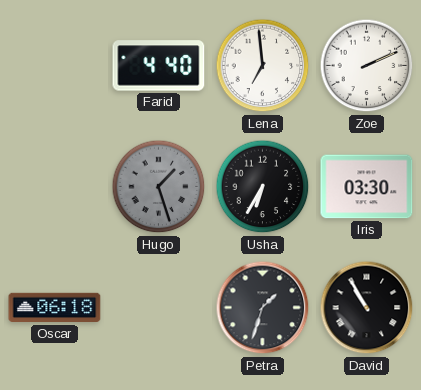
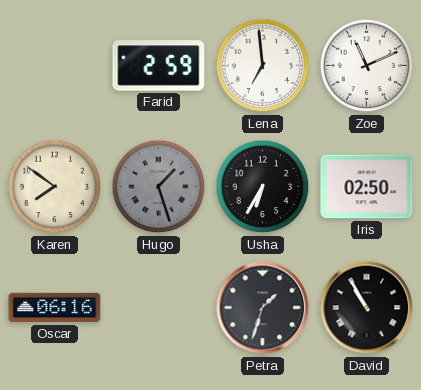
Farid: 4:40 -> 2:59
Zoe: 2:11 -> 11:11
Karen: none -> 7:51
Iris: 03:30 -> 02:50
Oscar: 06:18 -> 06:16
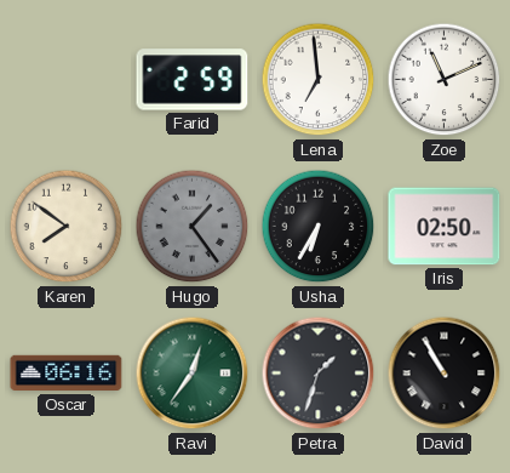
Hugo: 1:27 -> 1:24
Ravi: none -> 12:36
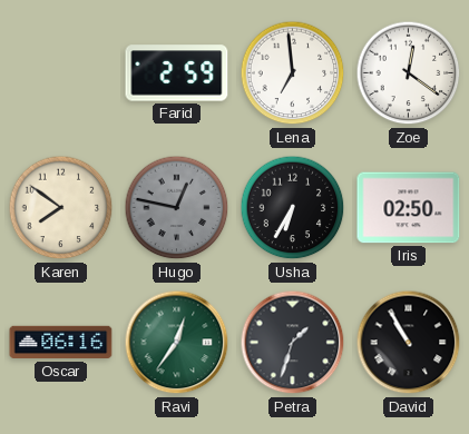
Zoe: 11:11 -> 12:21
Hugo: 1:24 -> 12:47
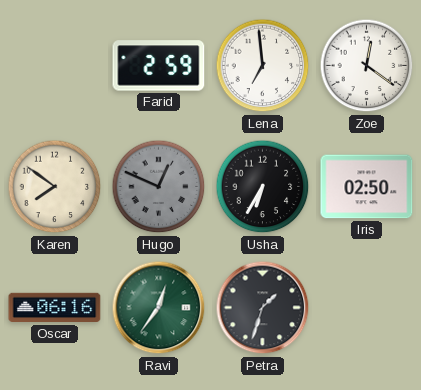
Hugo: 12:47 -> 12:49
David: 10:55 -> none
